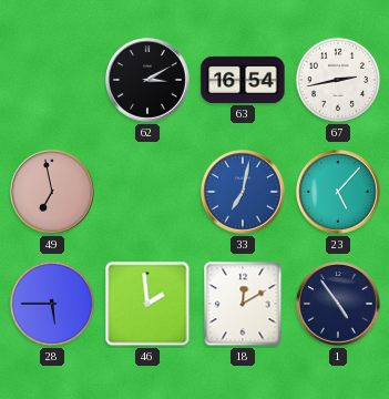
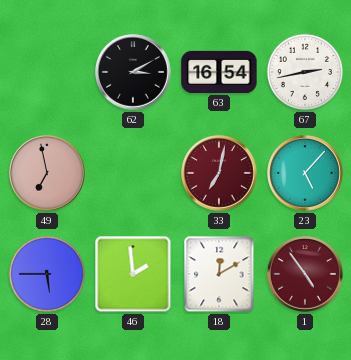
33 dial: blue -> burgundy
1 dial: navy -> burgundy
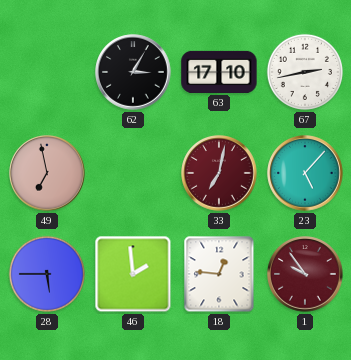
62: 3:10 -> 3:05
63: 16:54 -> 17:10
18: 12:10 -> 12:46
1: 4:54 -> 9:54
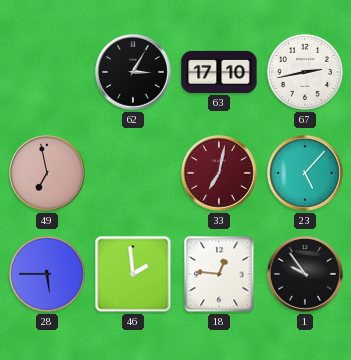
1 dial: burgundy -> black
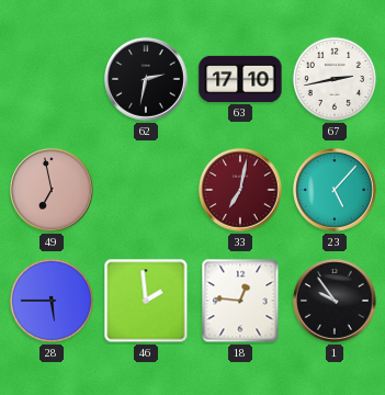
62: 3:05 -> 2:32
